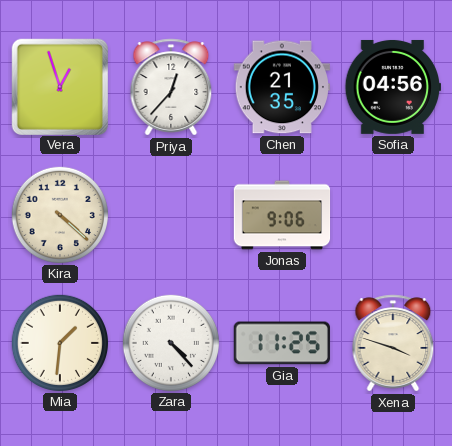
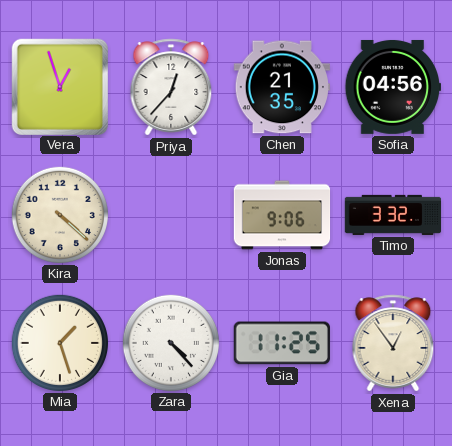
Timo: none -> 3:32
Mia: 1:31 -> 1:27
Xena: 3:48 -> 12:54
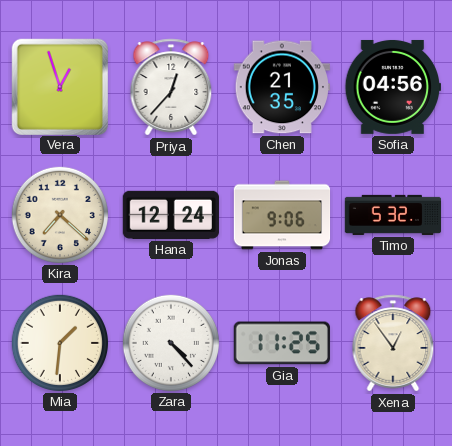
Kira: 4:22 -> 7:22
Hana: none -> 12:24
Timo: 3:32 -> 5:32
Mia: 1:27 -> 1:31
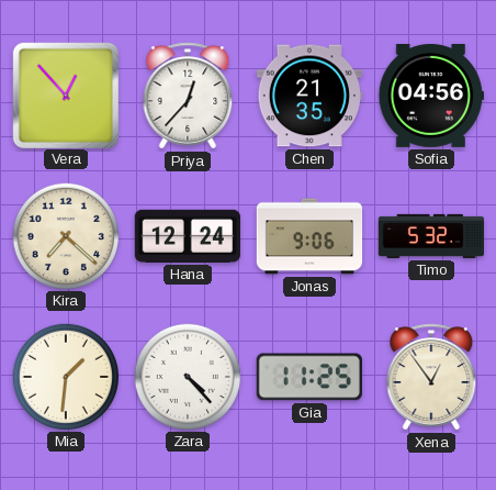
Vera: 12:57 -> 12:53
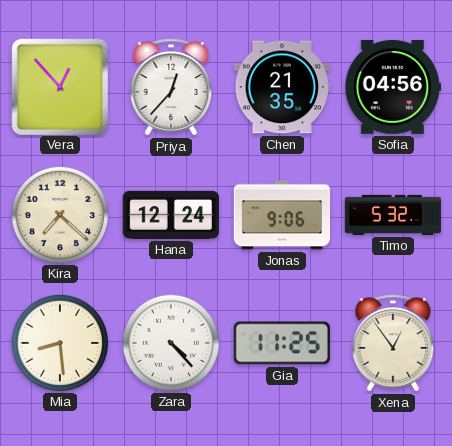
Mia: 1:31 -> 8:29
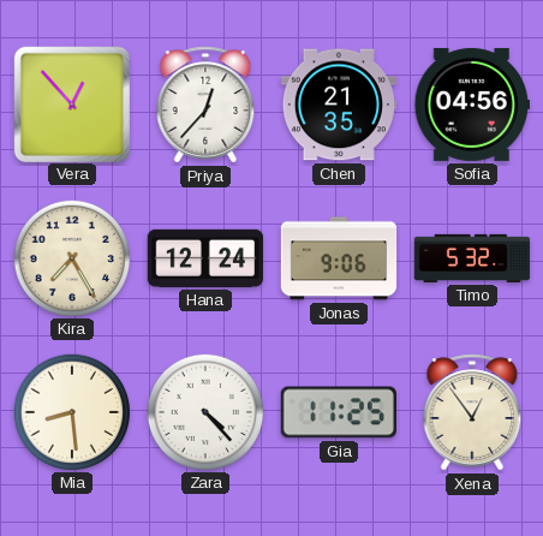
Kira: 7:22 -> 7:25
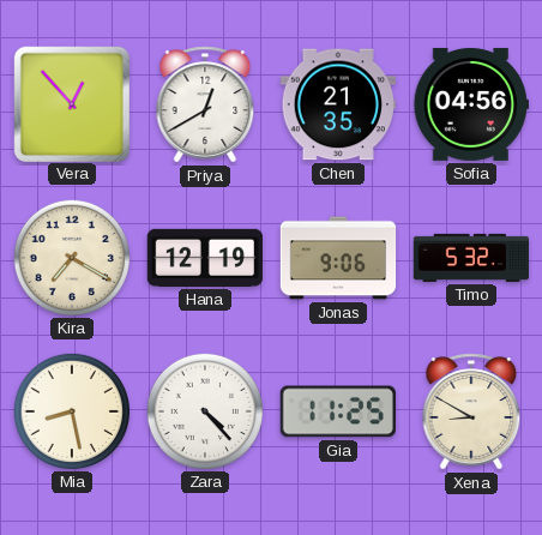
Priya: 12:37 -> 12:40
Kira: 7:25 -> 7:20
Hana: 12:24 -> 12:19
Mia: 8:29 -> 8:28
Xena: 12:54 -> 8:50
